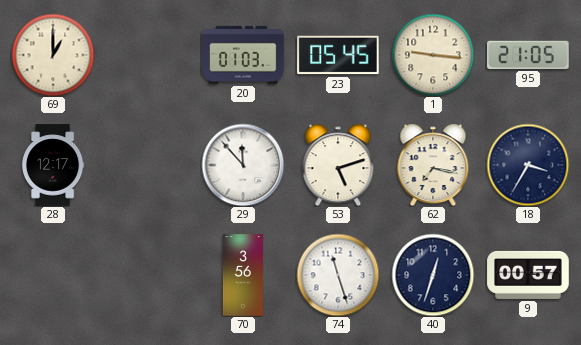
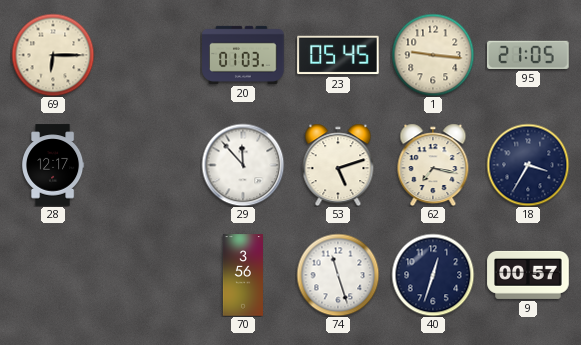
69: 1:00 -> 6:15
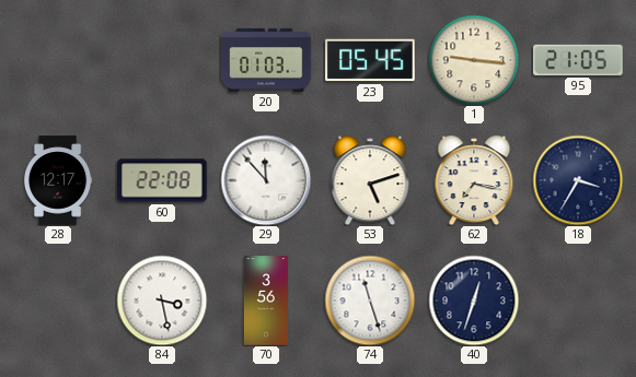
69: 6:15 -> none
60: none -> 22:08
84: none -> 3:28
9: 00:57 -> none
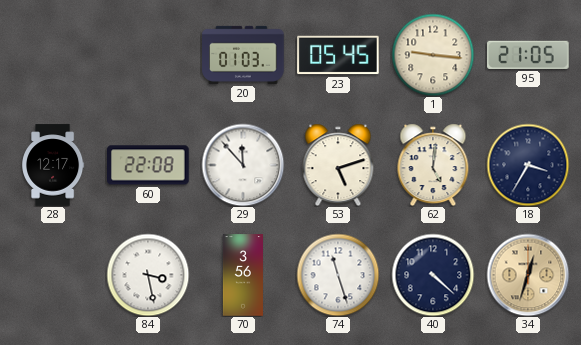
62: 7:17 -> 5:01
40: 12:33 -> 4:22
34: none -> 12:33
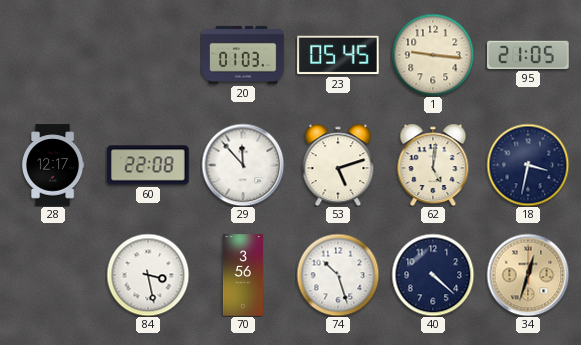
18: 3:35 -> 3:32
74: 11:27 -> 10:27
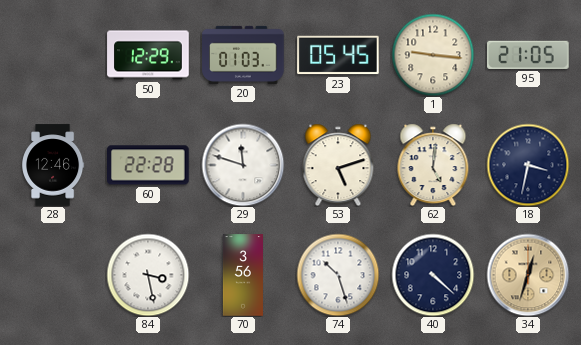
50: none -> 12:29
28: 12:17 -> 12:46
60: 22:08 -> 22:28
29: 11:53 -> 11:48
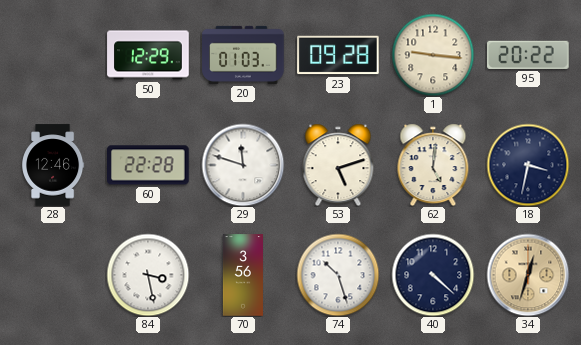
23: 05:45 -> 09:28
95: 21:05 -> 20:22
